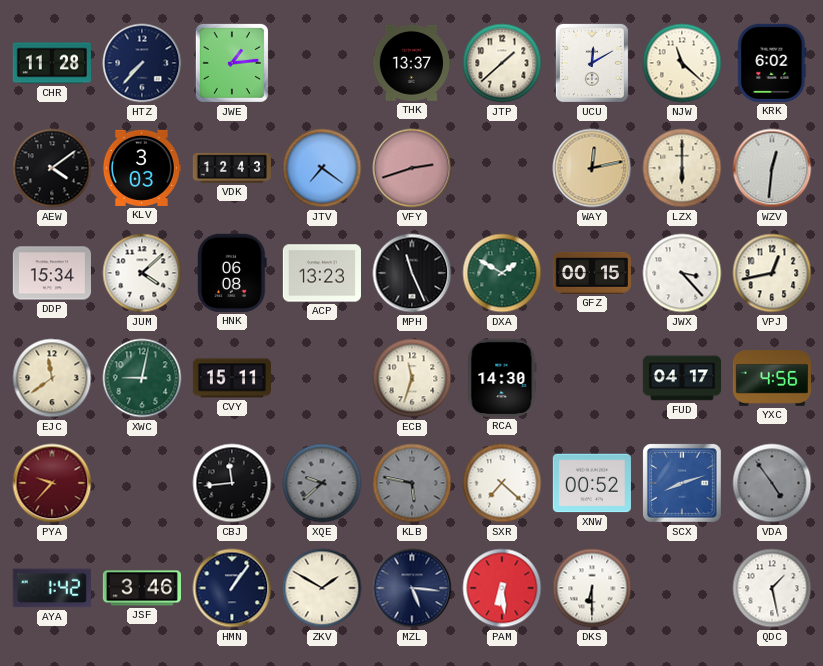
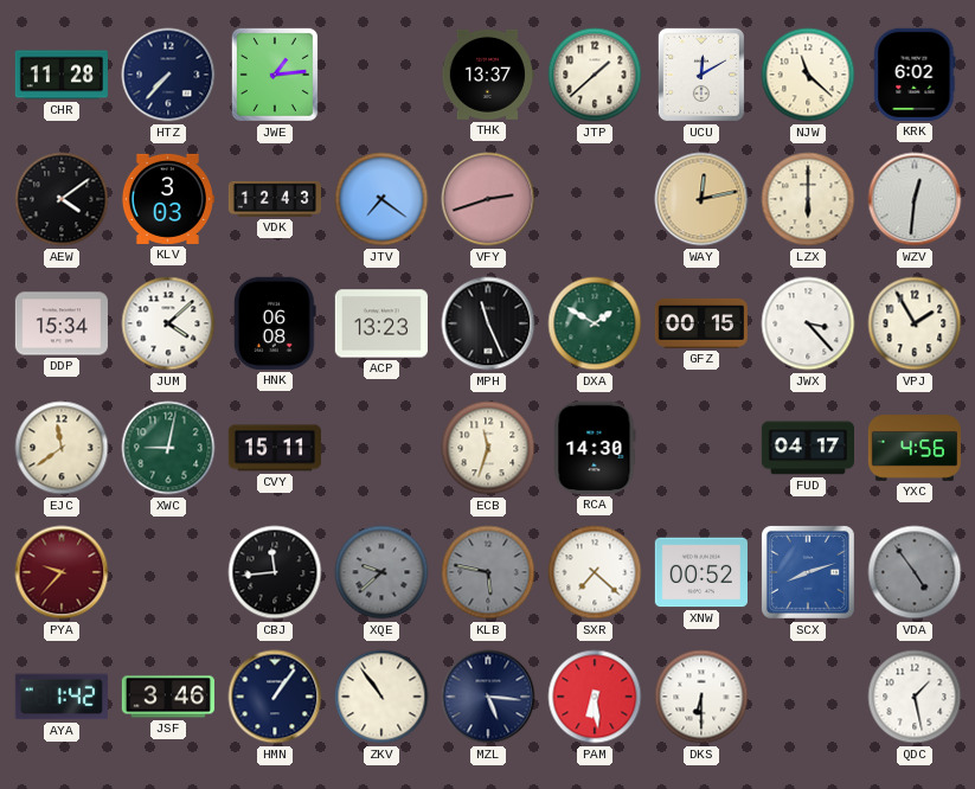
VPJ: 12:43 -> 1:55
ZKV: 1:50 -> 10:54
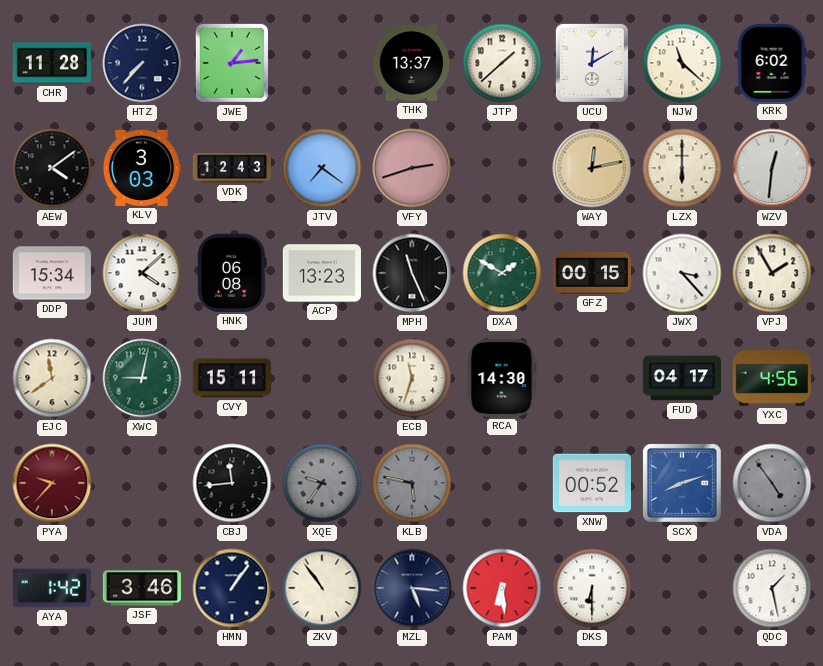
XQE: 9:38 -> 9:36
SXR: 7:22 -> none
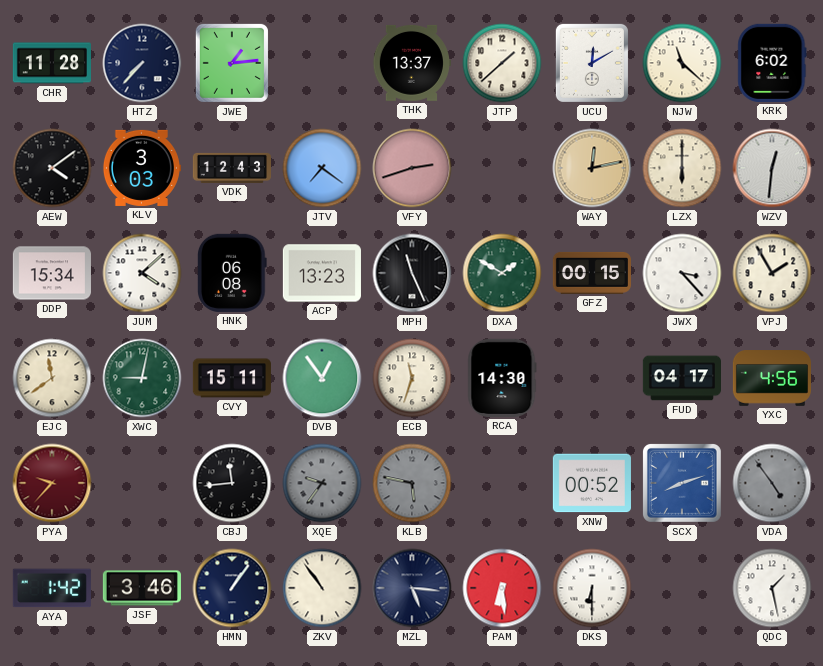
DVB: none -> 12:54
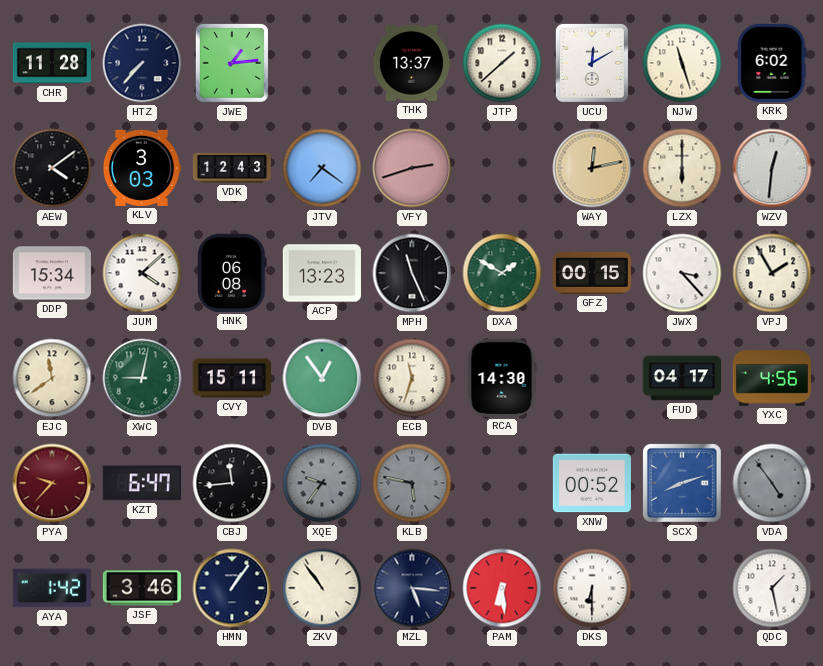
NJW: 11:22 -> 11:27
KZT: none -> 6:47
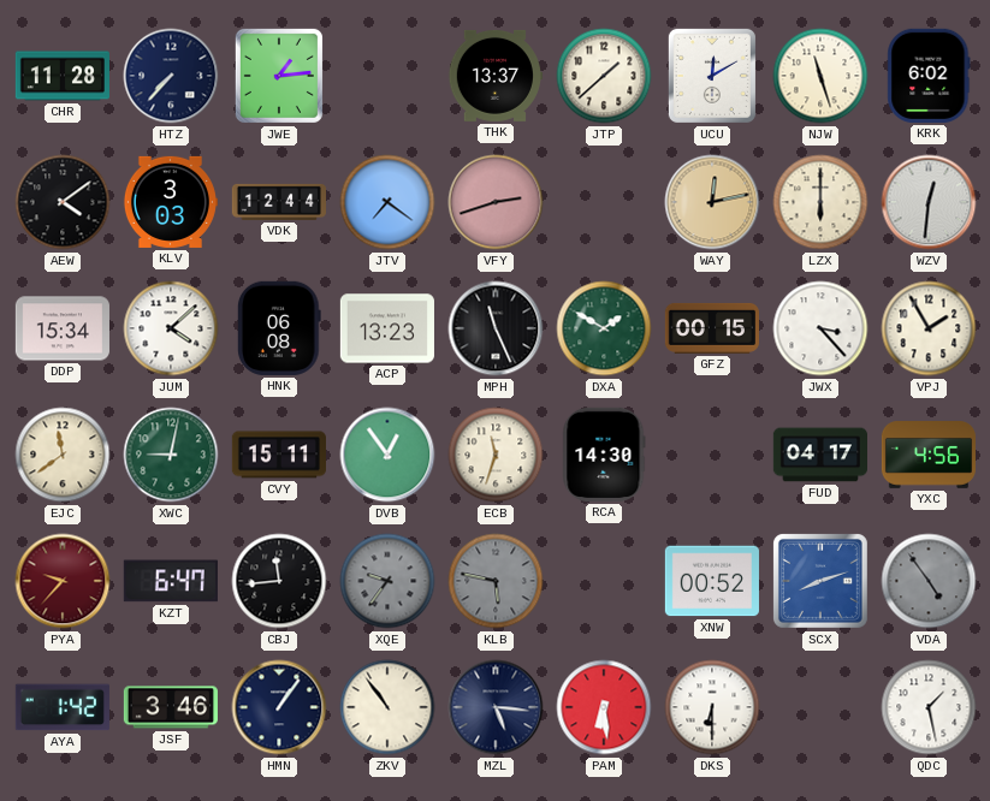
VDK: 12:43 -> 12:44
